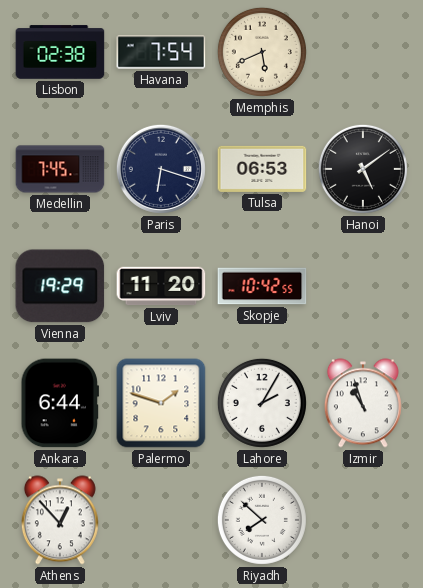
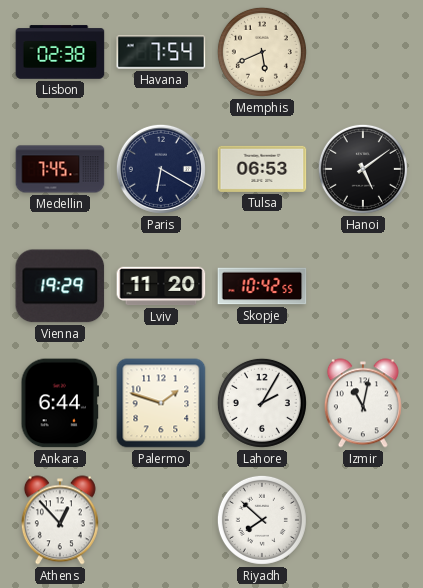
Paris: 6:18 -> 6:20
Izmir: 10:57 -> 11:02
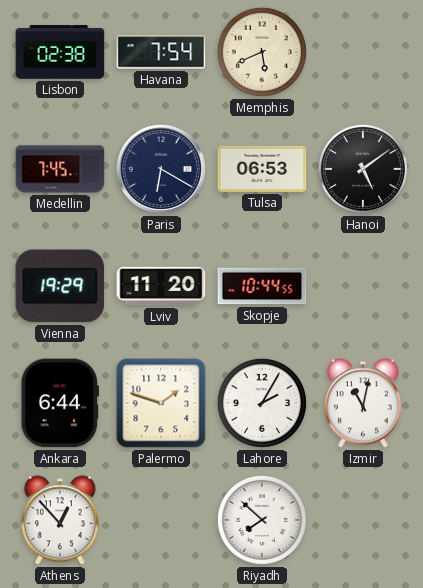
Skopje: 10:42 -> 10:44
